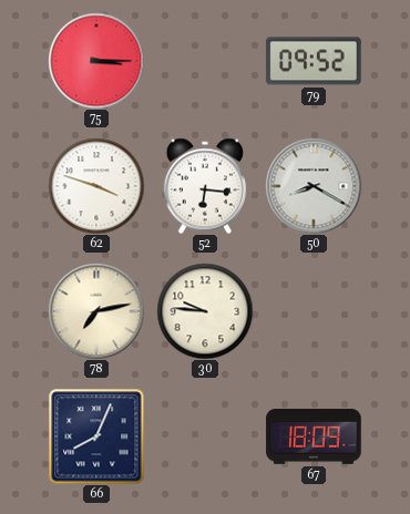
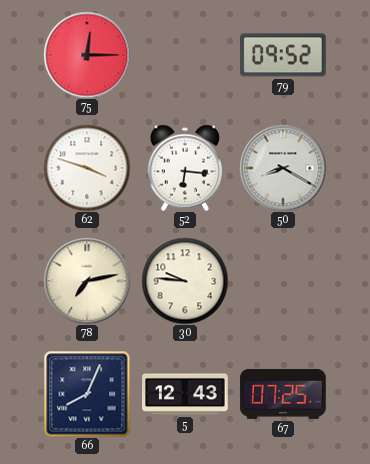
75: 3:15 -> 12:15
5: none -> 12:43
67: 18:09 -> 07:25
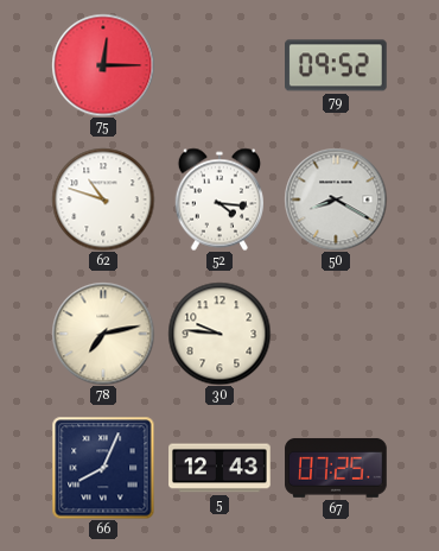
62: 3:48 -> 10:48
52: 6:16 -> 4:16
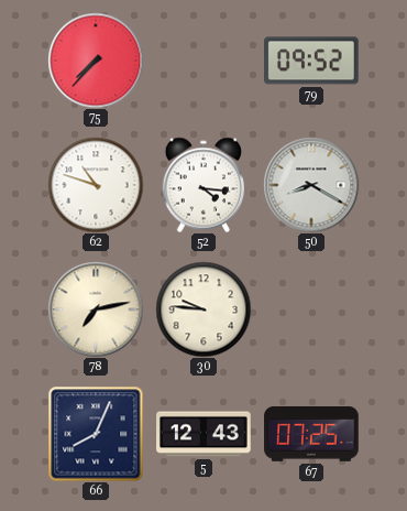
75: 12:15 -> 7:37
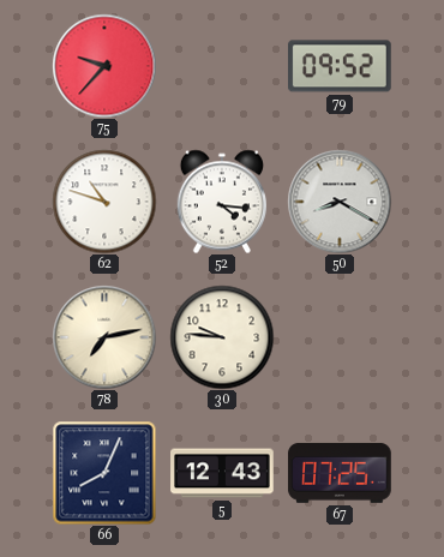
75: 7:37 -> 9:37
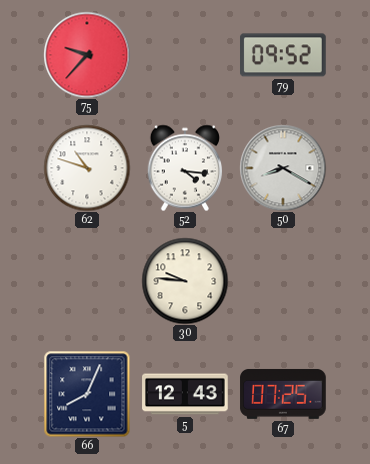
78: 7:13 -> none
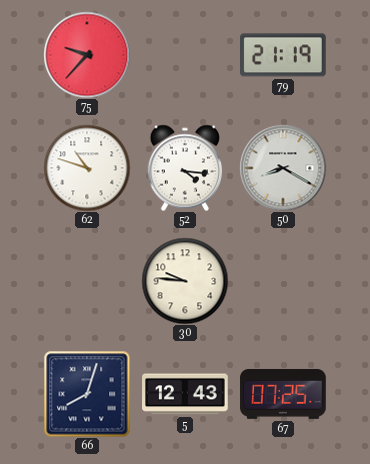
79: 09:52 -> 21:19
66: 8:04 -> 8:03
